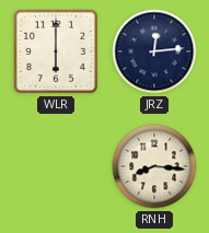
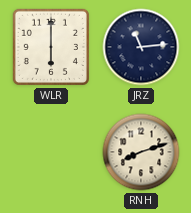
JRZ: 12:14 -> 11:14
RNH: 8:16 -> 8:12
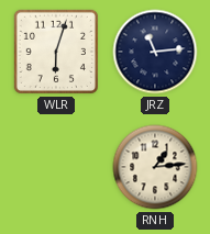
WLR: 6:00 -> 6:03
RNH: 8:12 -> 1:14
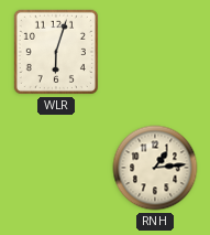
JRZ: 11:14 -> none
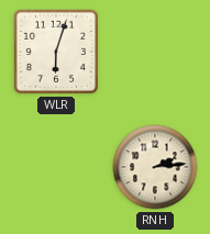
RNH: 1:14 -> 2:14
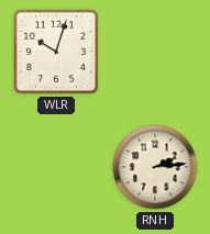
WLR: 6:03 -> 10:03
